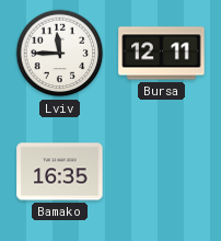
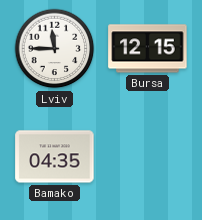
Bursa: 12:11 -> 12:15
Bamako: 16:35 -> 04:35
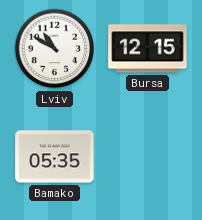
Lviv: 11:45 -> 10:50
Bamako: 04:35 -> 05:35
